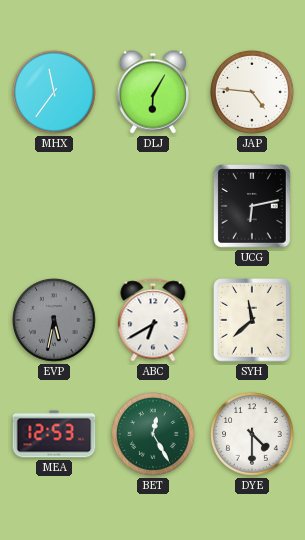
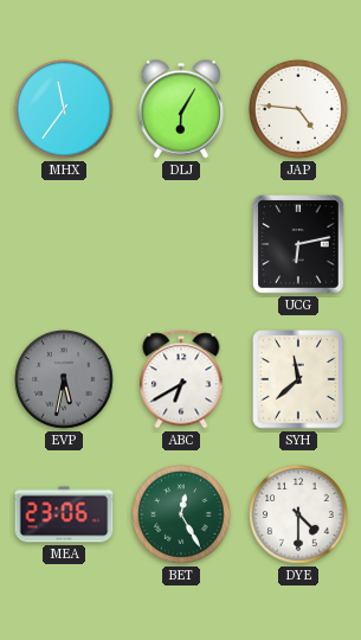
MEA: 12:53 -> 23:06
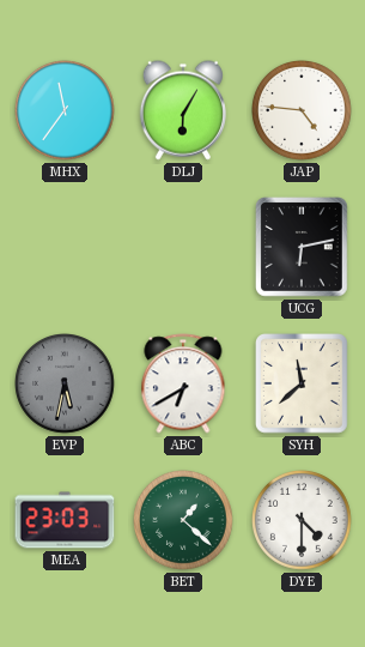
MEA: 23:06 -> 23:03
BET: 12:25 -> 1:22
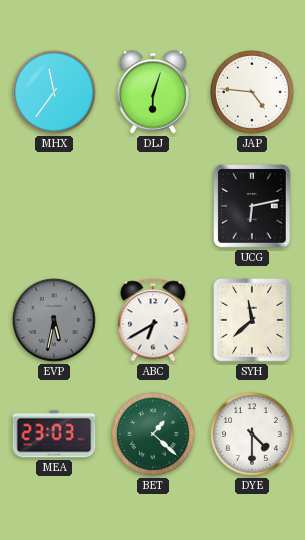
DLJ: 6:05 -> 6:03
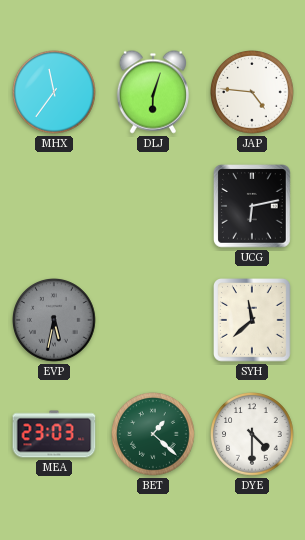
ABC: 6:40 -> none
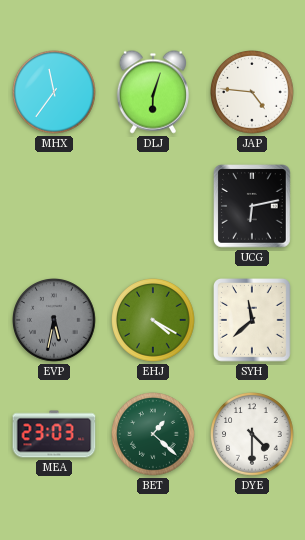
EHJ: none -> 4:20
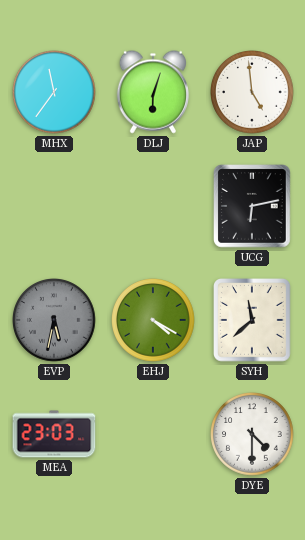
JAP: 4:46 -> 4:59
BET: 1:22 -> none
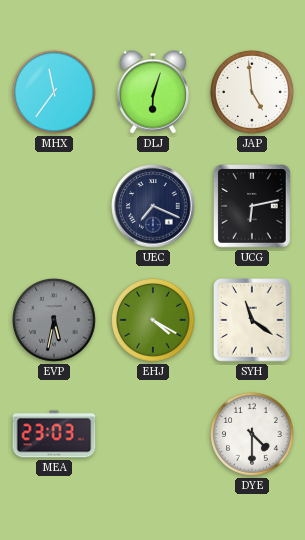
UEC: none -> 7:19
SYH: 11:38 -> 11:21
